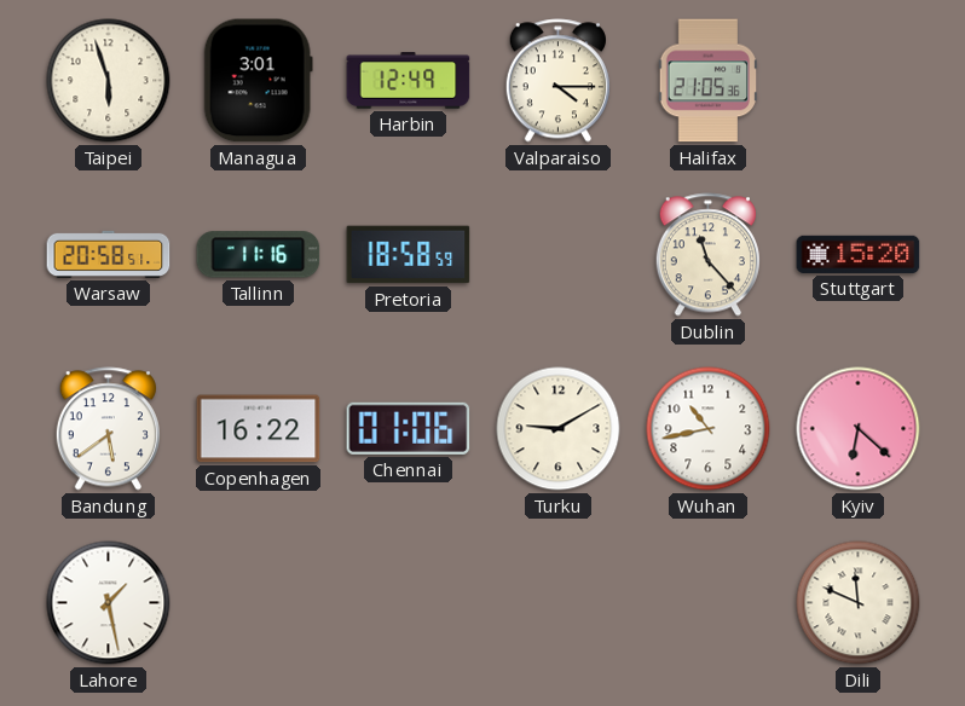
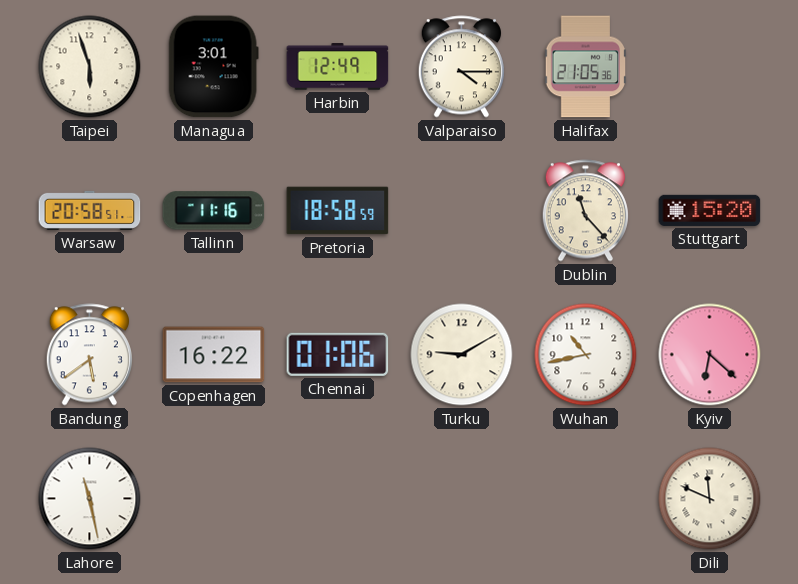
Lahore: 1:28 -> 11:28
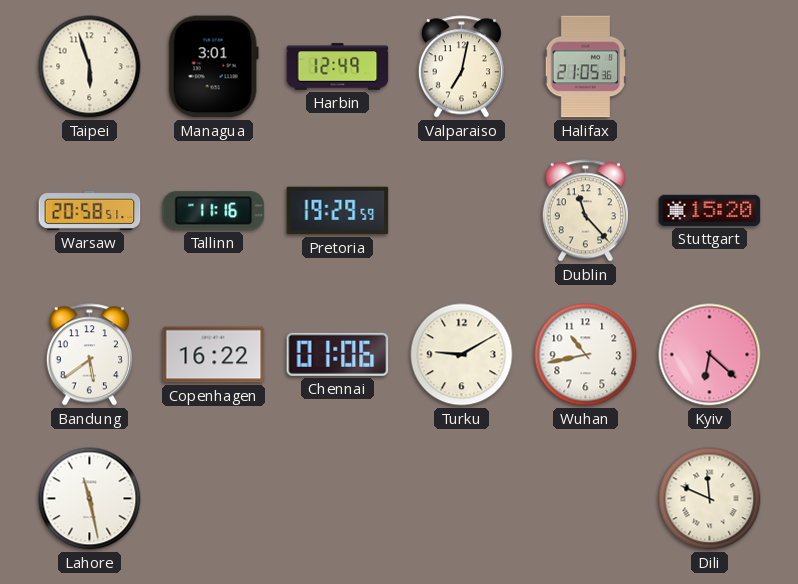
Valparaiso: 4:15 -> 7:02
Pretoria: 18:58 -> 19:29
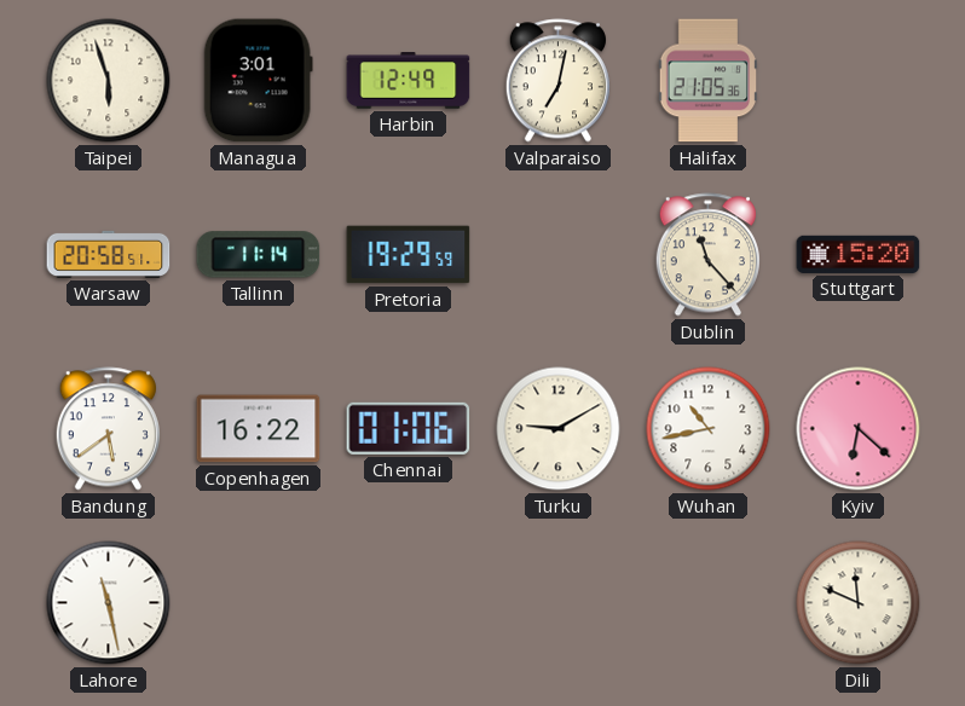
Tallinn: 11:16 -> 11:14
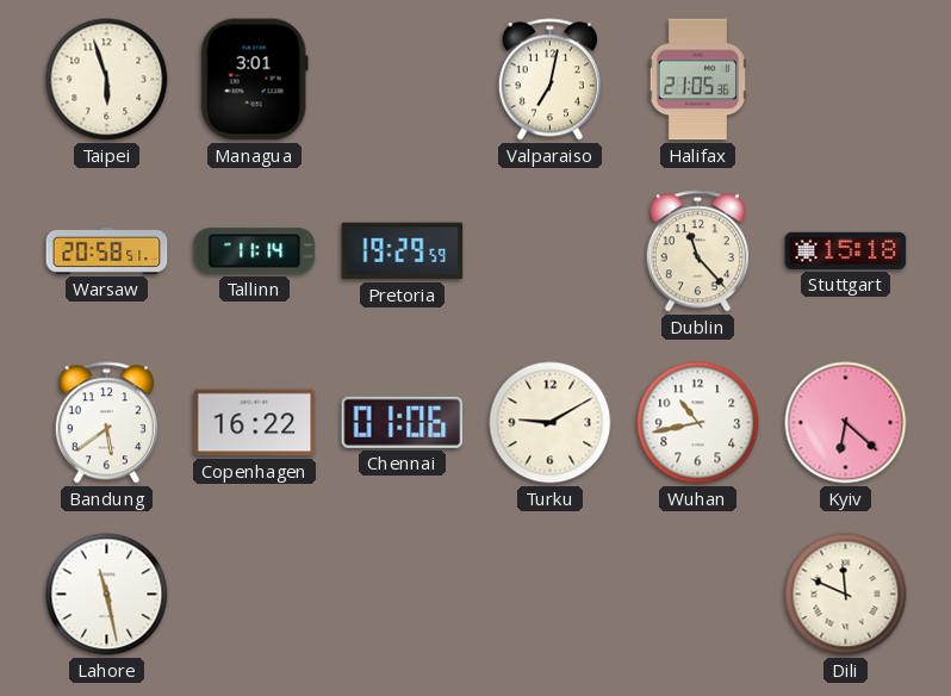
Harbin: 12:49 -> none
Stuttgart: 15:20 -> 15:18
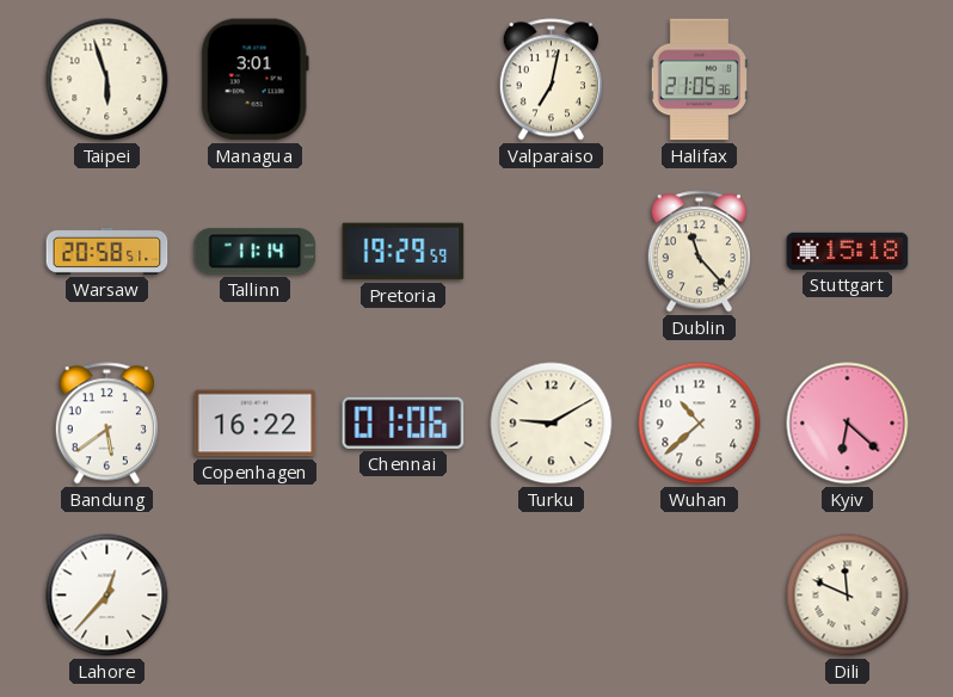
Wuhan: 10:43 -> 10:38
Lahore: 11:28 -> 12:37
